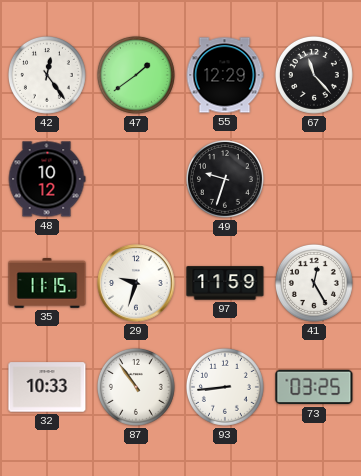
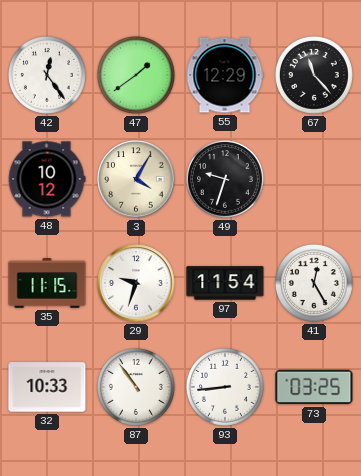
3: none -> 4:05
97: 11:59 -> 11:54
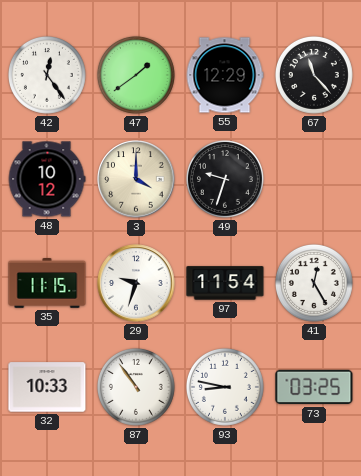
3: 4:05 -> 4:00
93: 8:44 -> 8:47
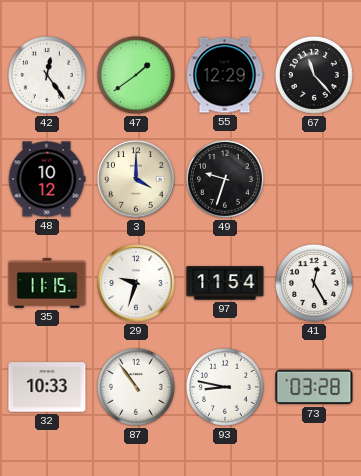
73: 03:25 -> 03:28
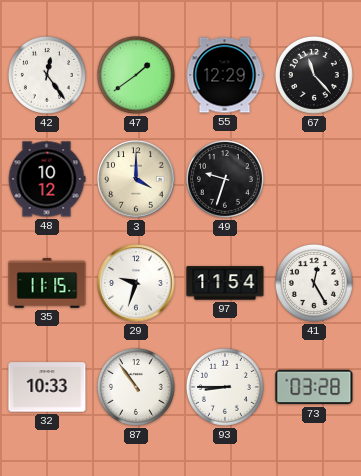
93: 8:47 -> 8:45
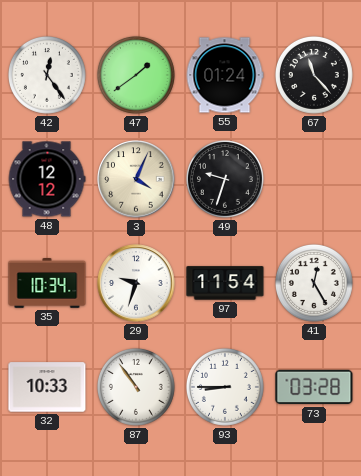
55: 12:29 -> 01:24
48: 10:12 -> 12:12
3: 4:00 -> 4:04
35: 11:15 -> 10:34
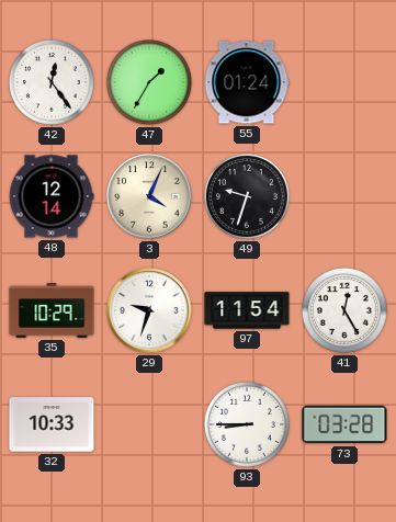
47: 1:39 -> 1:35
67: 11:23 -> none
48: 12:12 -> 12:14
35: 10:34 -> 10:29
87: 10:54 -> none
